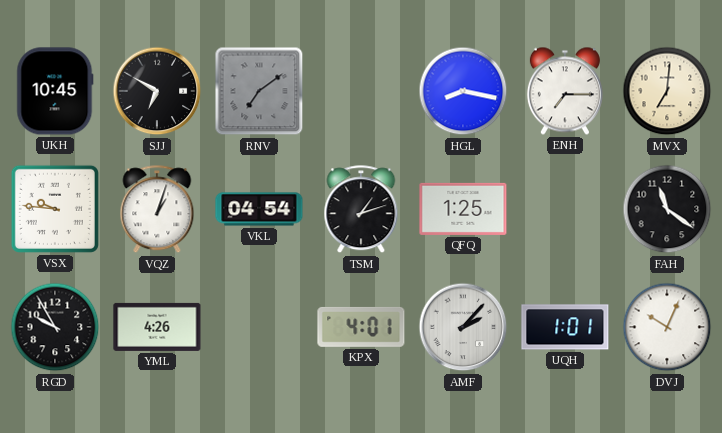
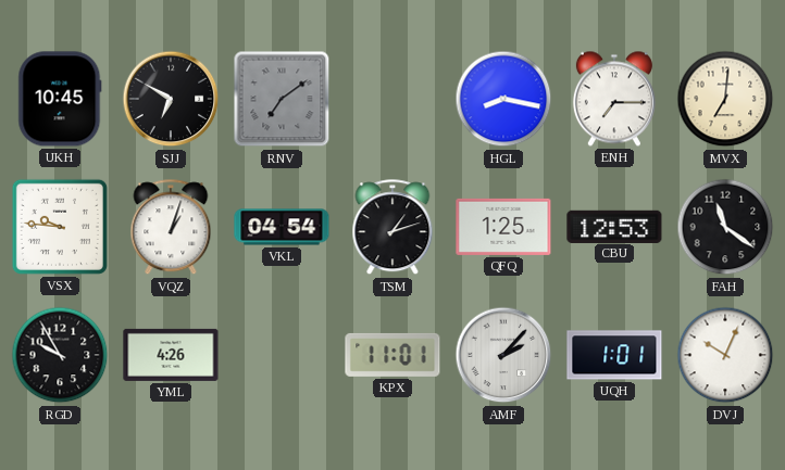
CBU: none -> 12:53
KPX: 4:01 -> 11:01
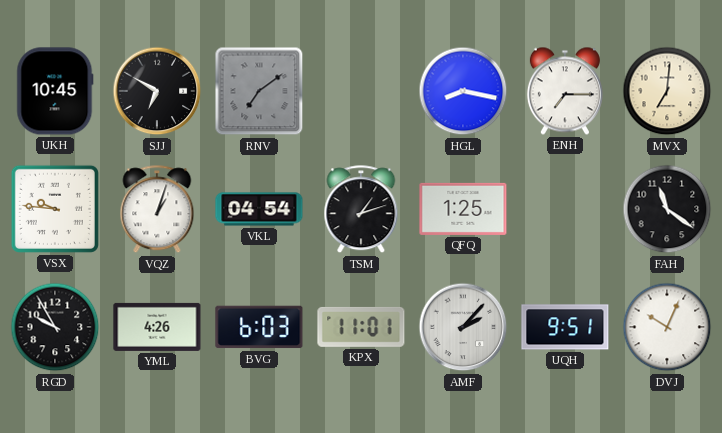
CBU: 12:53 -> none
BVG: none -> 6:03
UQH: 1:01 -> 9:51
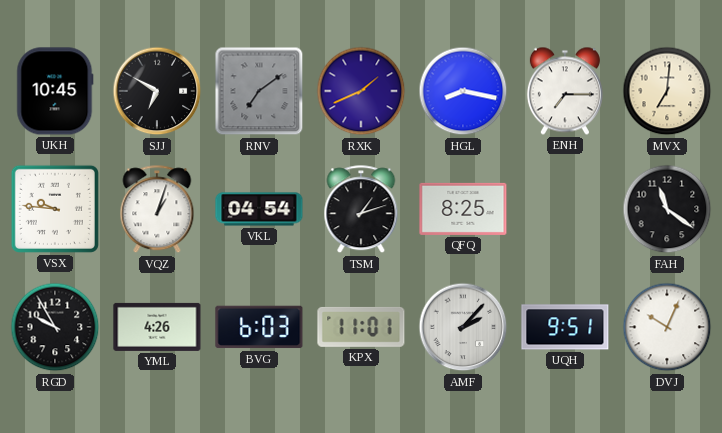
RXK: none -> 1:41
QFQ: 1:25 -> 8:25
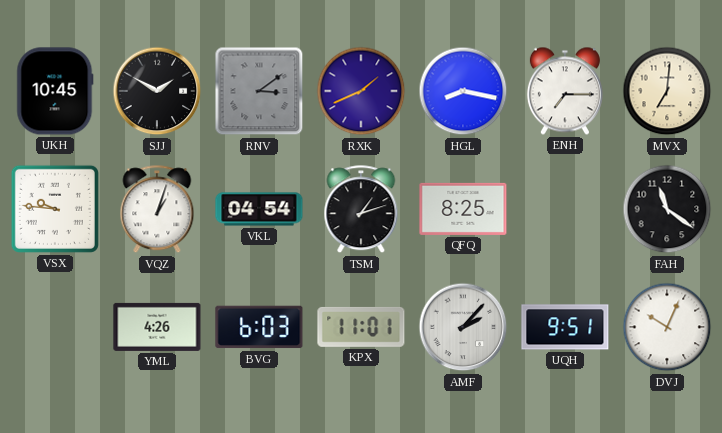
SJJ: 6:50 -> 1:50
RNV: 7:09 -> 3:09
RGD: 9:55 -> none
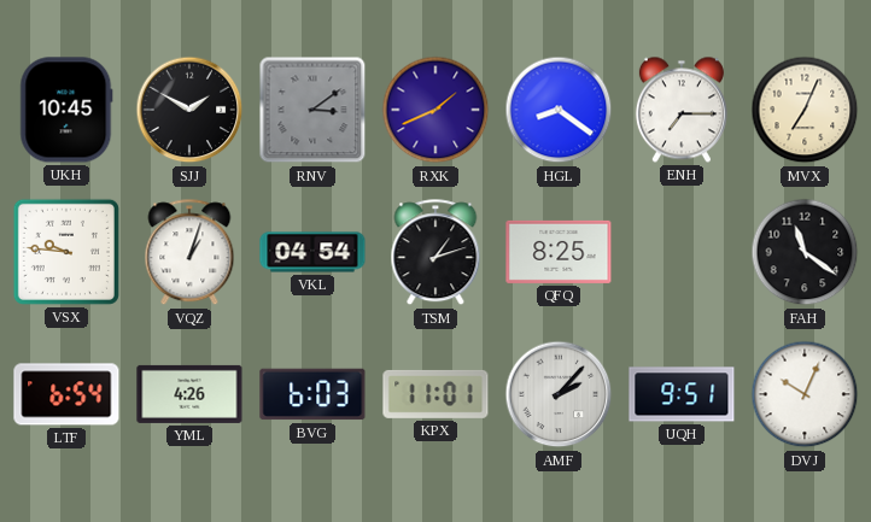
HGL: 8:17 -> 8:21
MVX: 7:01 -> 7:04
LTF: none -> 6:54
